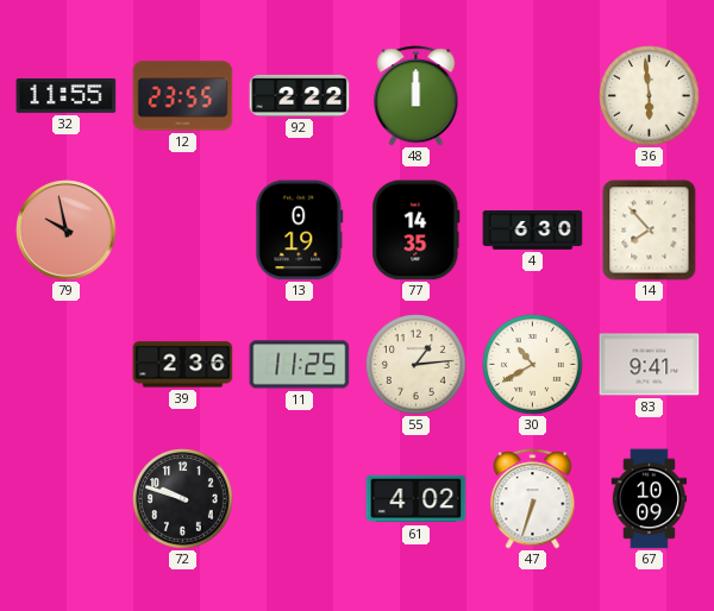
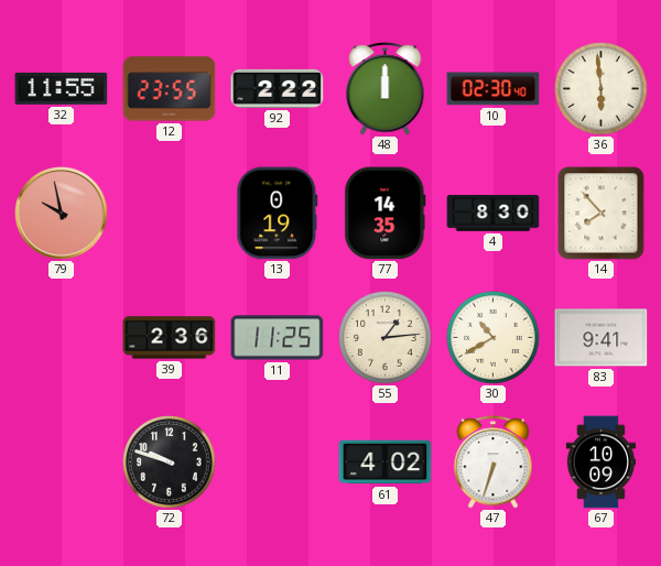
10: none -> 02:30
4: 6:30 -> 8:30
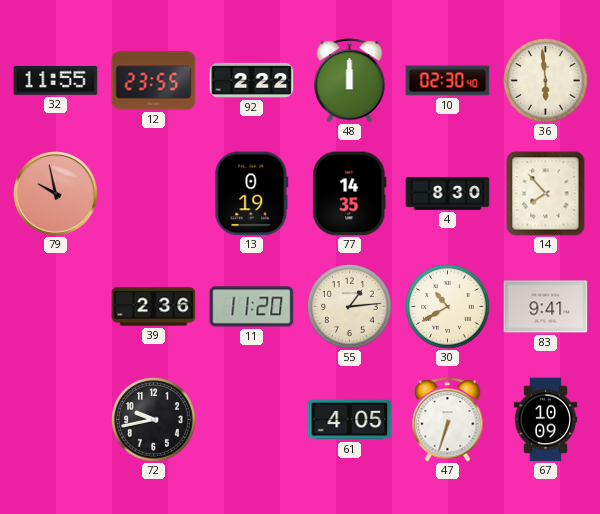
11: 11:25 -> 11:20
72: 9:48 -> 9:43
61: 4:02 -> 4:05
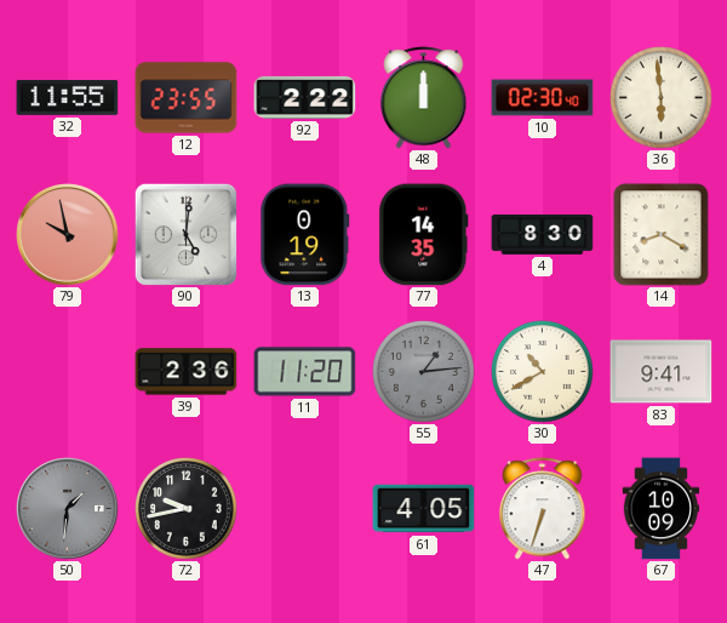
90: none -> 5:01
14: 7:53 -> 8:20
55 dial: cream -> grey
50: none -> 1:31
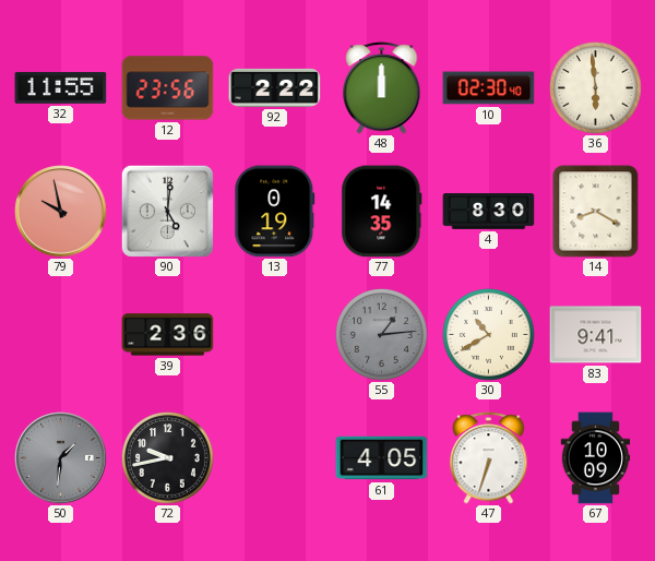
12: 23:55 -> 23:56
11: 11:20 -> none
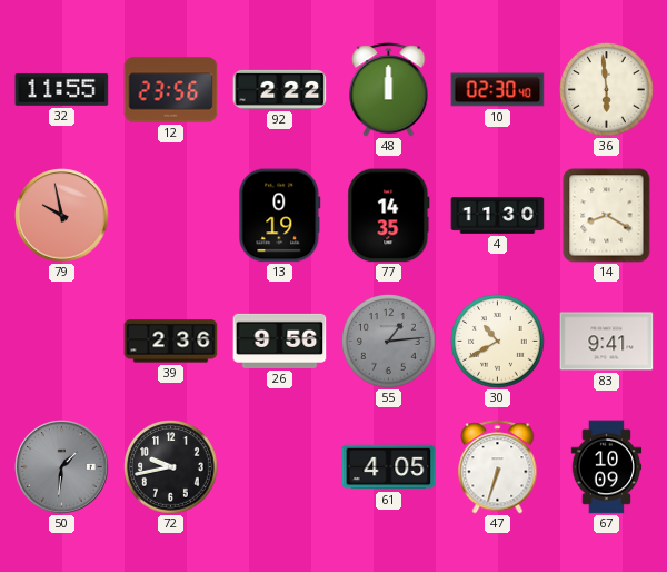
90: 5:01 -> none
4: 8:30 -> 11:30
26: none -> 9:56
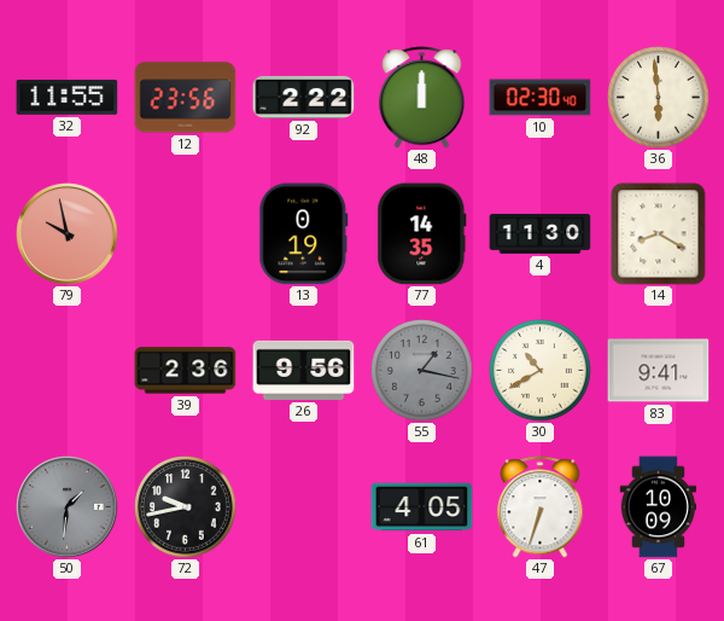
55: 1:14 -> 1:17
